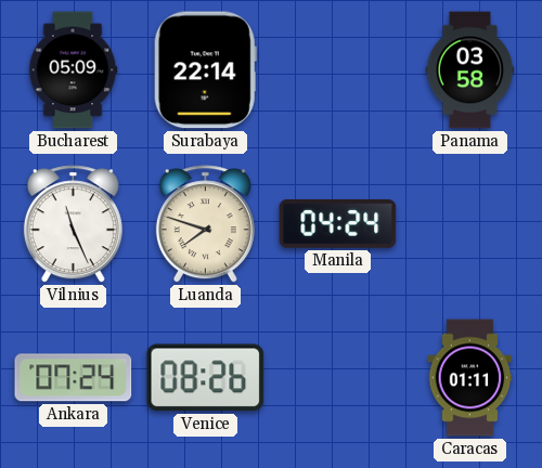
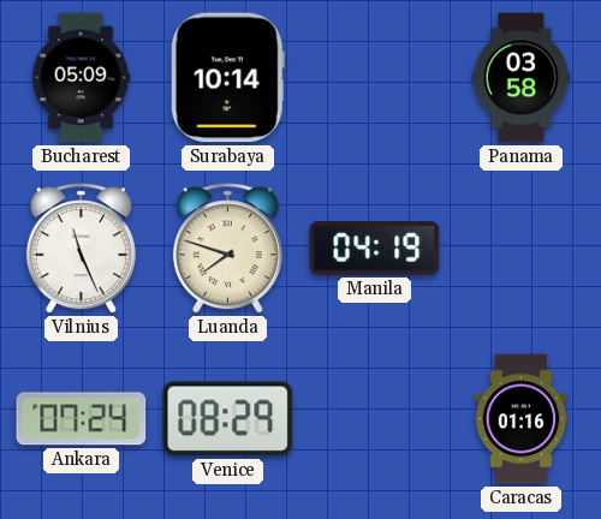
Surabaya: 22:14 -> 10:14
Manila: 04:24 -> 04:19
Venice: 08:26 -> 08:29
Caracas: 01:11 -> 01:16
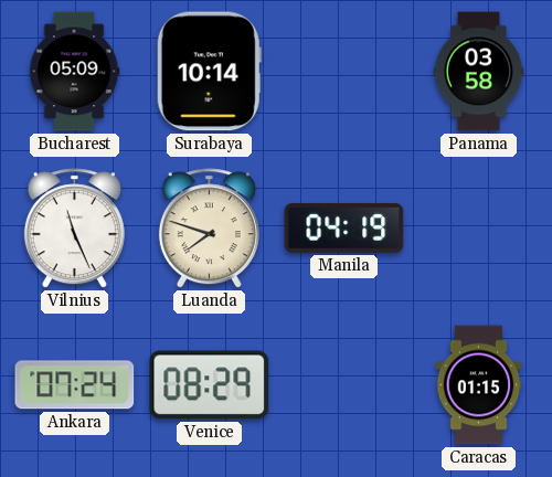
Caracas: 01:16 -> 01:15
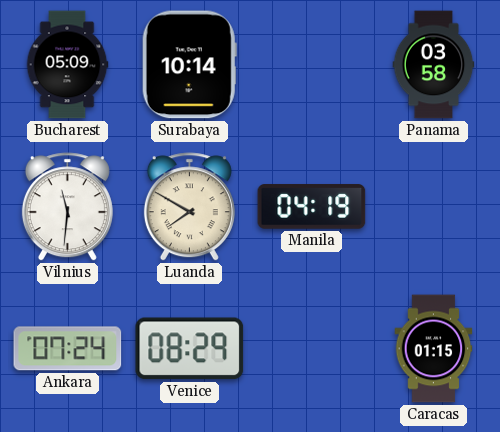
Vilnius: 11:26 -> 11:31
Luanda: 7:48 -> 7:50
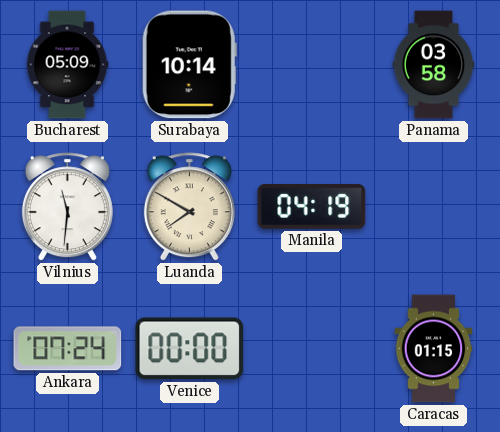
Venice: 08:29 -> 00:00
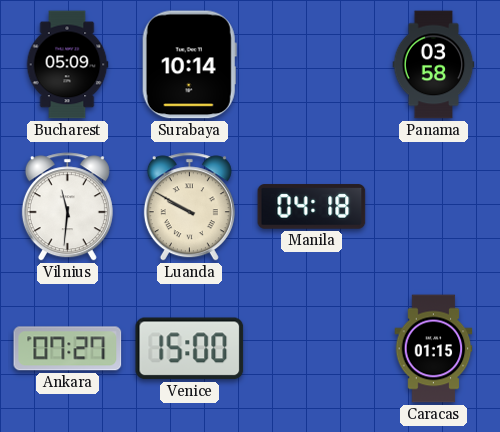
Luanda: 7:50 -> 9:50
Manila: 04:19 -> 04:18
Ankara: 07:24 -> 07:27
Venice: 00:00 -> 15:00
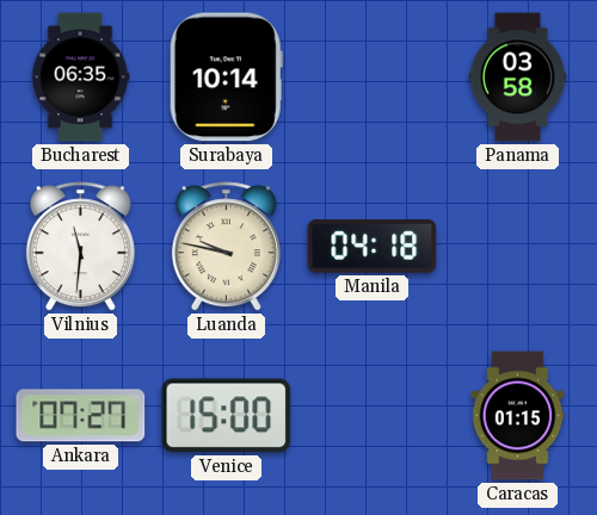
Bucharest: 05:09 -> 06:35
Luanda: 9:50 -> 9:47
